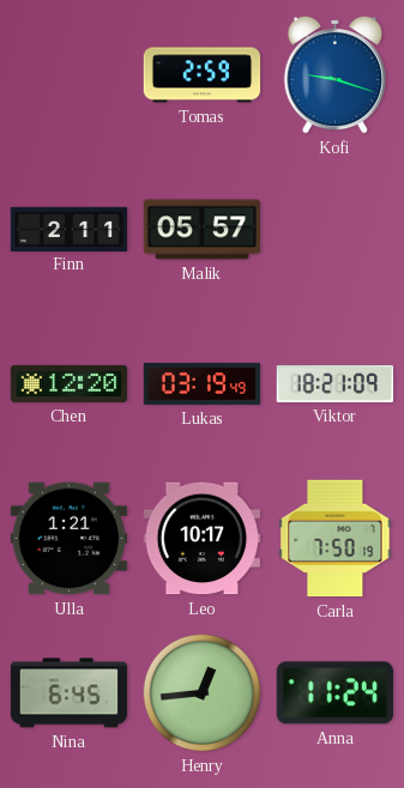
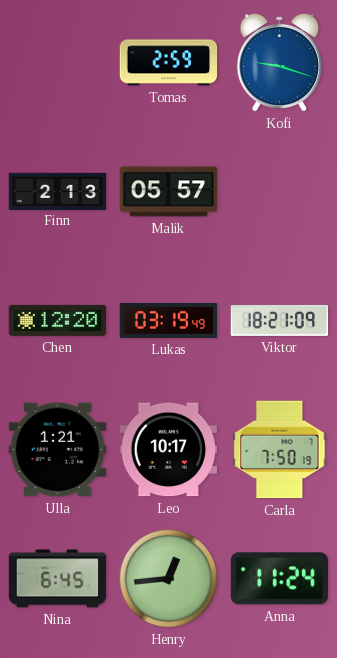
Finn: 2:11 -> 2:13
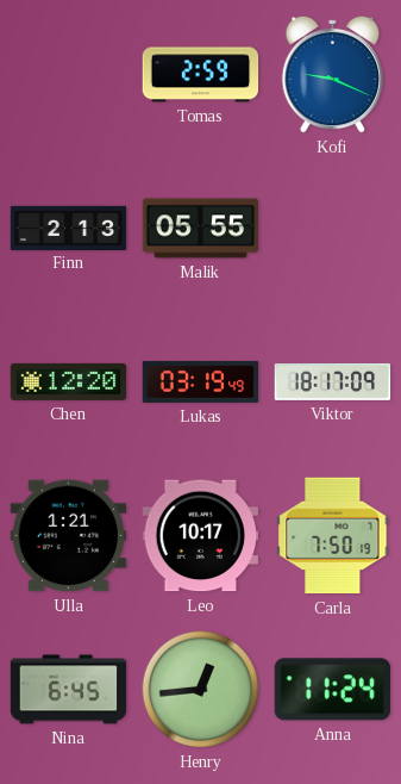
Kofi: 9:18 -> 9:19
Malik: 05:57 -> 05:55
Viktor: 18:21 -> 18:17
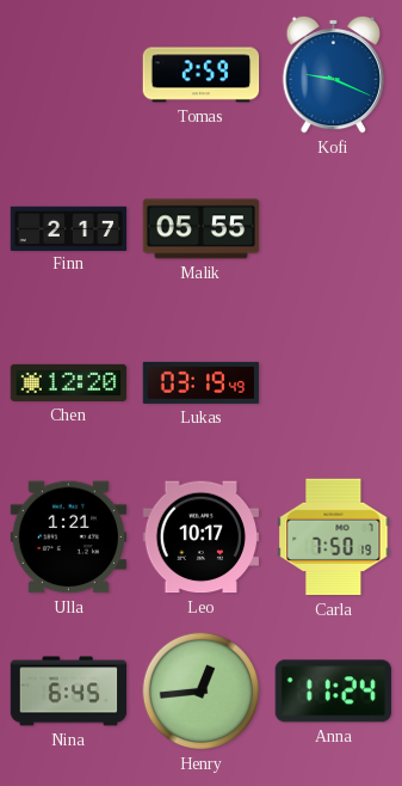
Finn: 2:13 -> 2:17
Viktor: 18:17 -> none
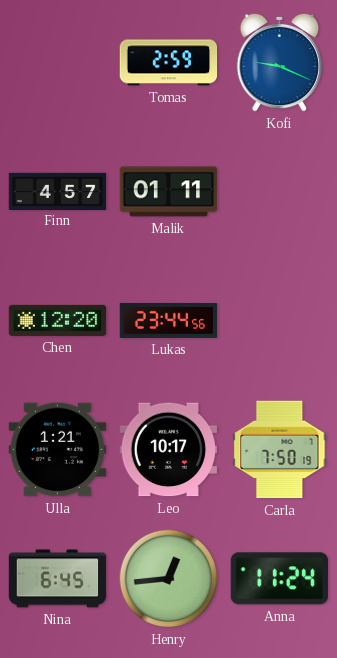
Finn: 2:17 -> 4:57
Malik: 05:55 -> 01:11
Lukas: 03:19 -> 23:44
